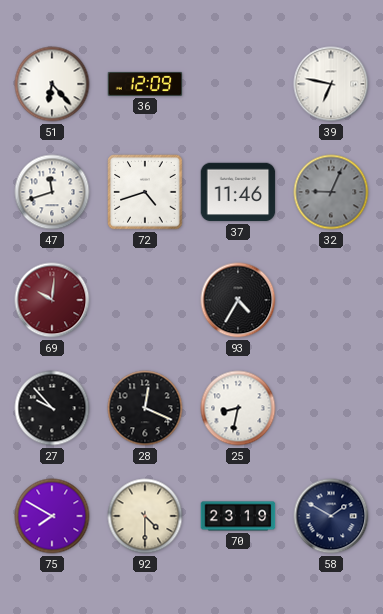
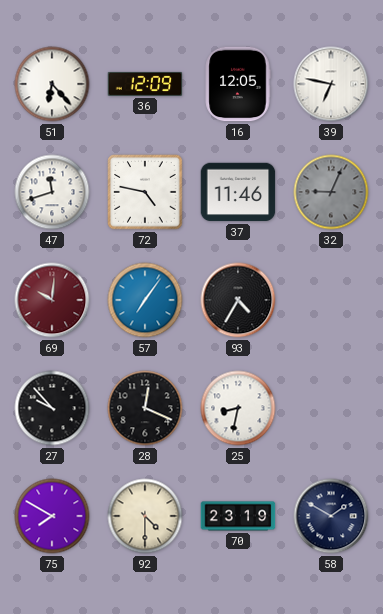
16: none -> 12:05
72: 4:42 -> 4:47
57: none -> 7:06
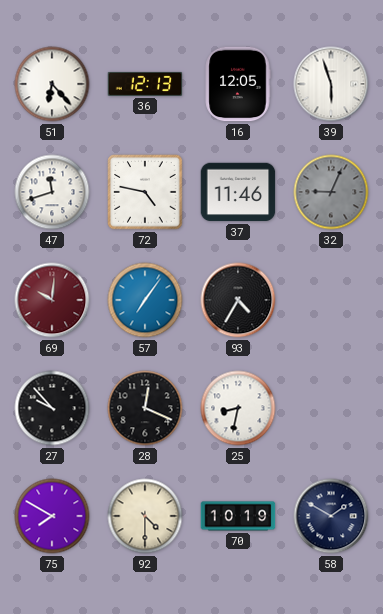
36: 12:09 -> 12:13
39: 6:47 -> 5:57
70: 23:19 -> 10:19
